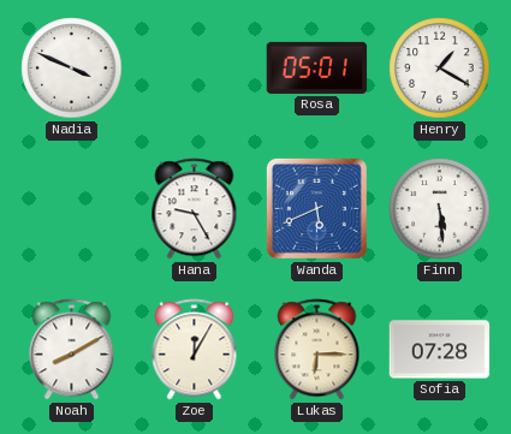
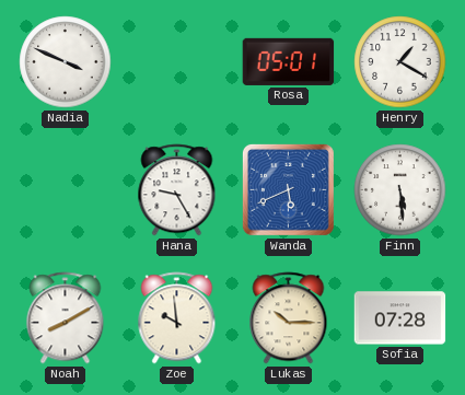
Zoe: 12:05 -> 9:59
Lukas: 6:15 -> 10:15
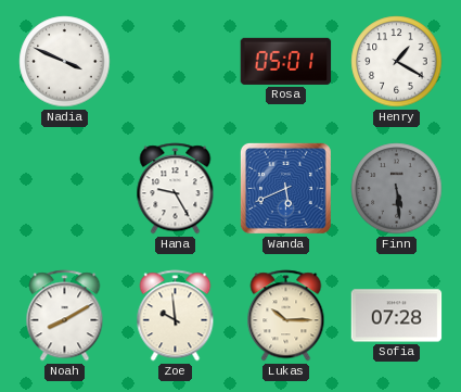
Finn dial: white -> grey
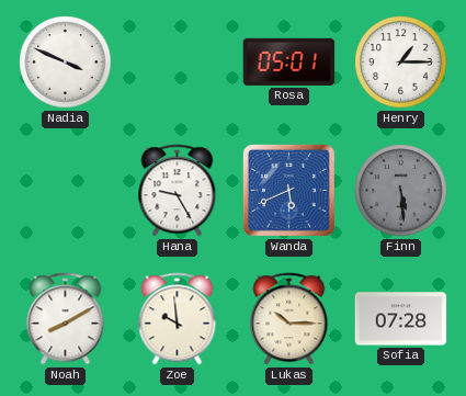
Henry: 1:20 -> 1:15
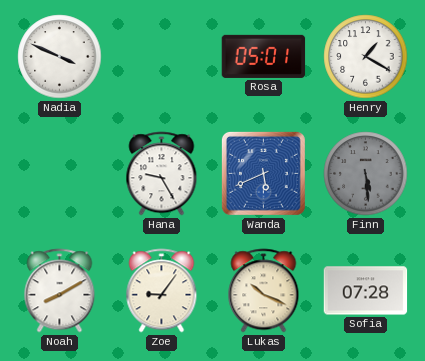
Henry: 1:15 -> 1:20
Zoe: 9:59 -> 9:06
Lukas: 10:15 -> 10:19
